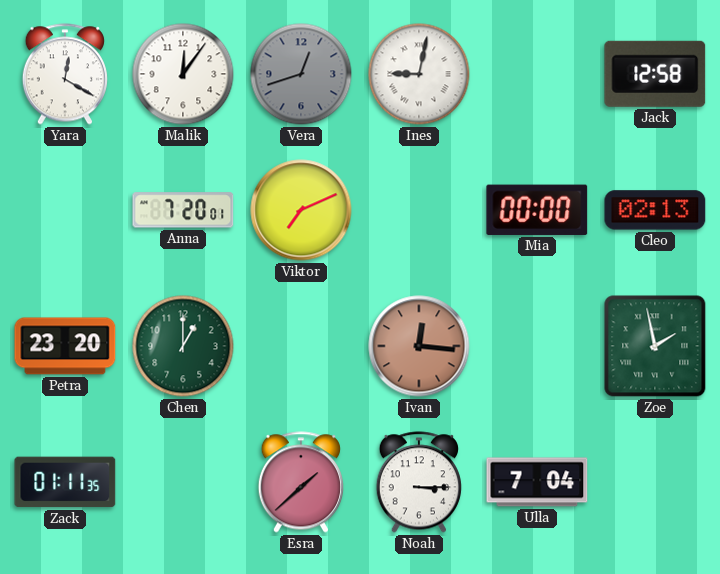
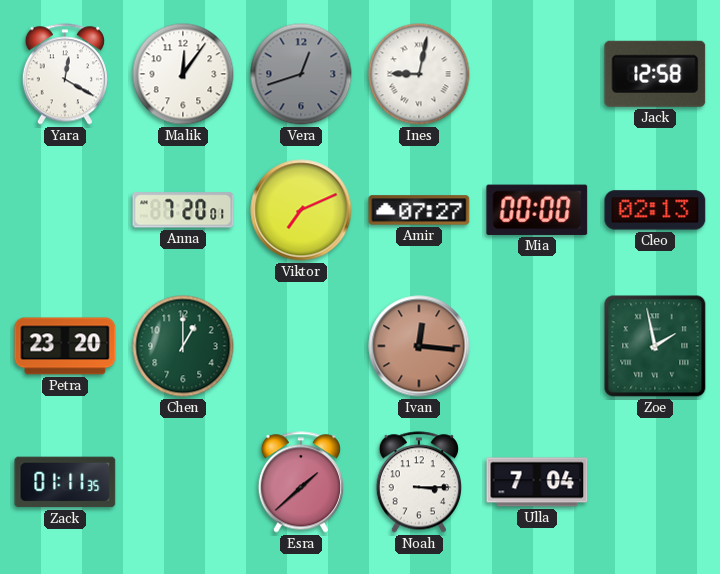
Amir: none -> 07:27
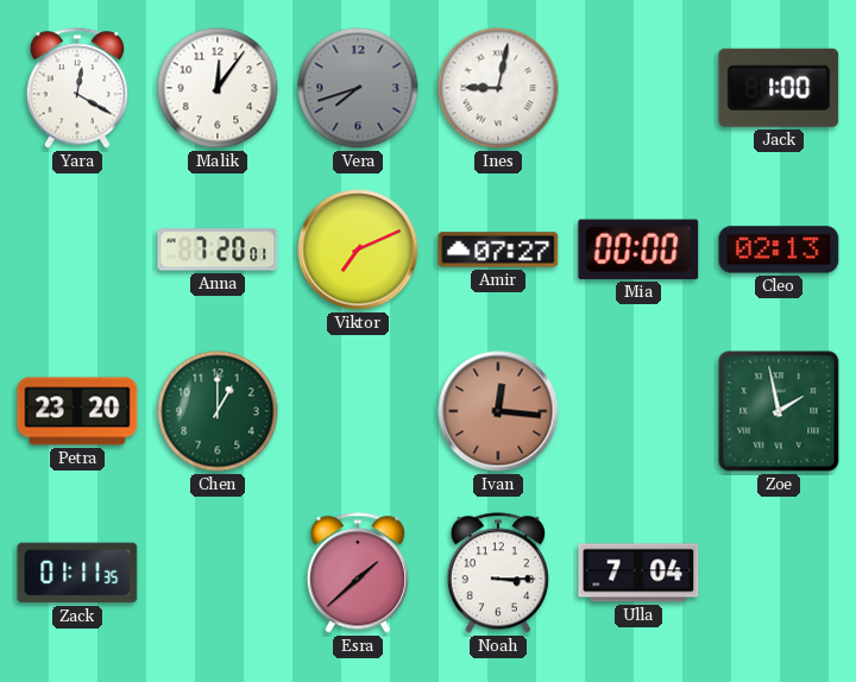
Vera: 12:42 -> 7:42
Jack: 12:58 -> 1:00
